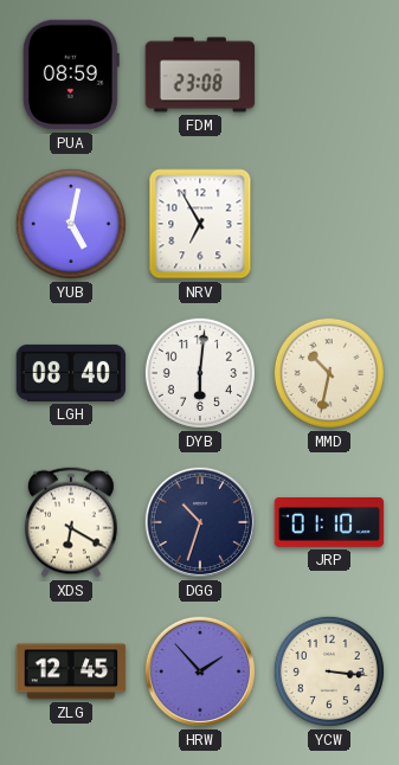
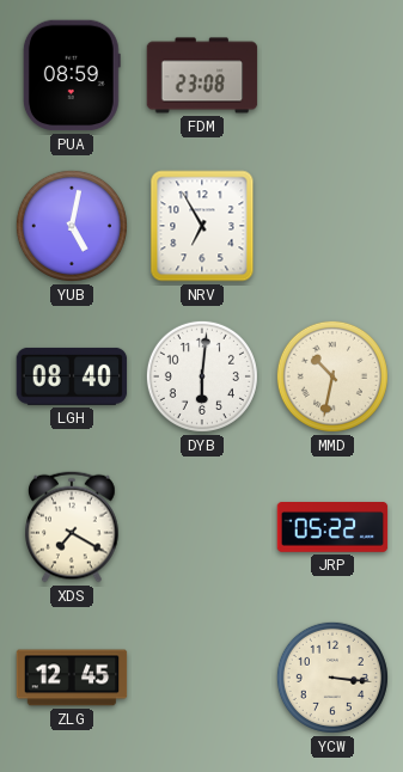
XDS: 6:20 -> 7:20
DGG: 10:33 -> none
JRP: 01:10 -> 05:22
HRW: 1:53 -> none
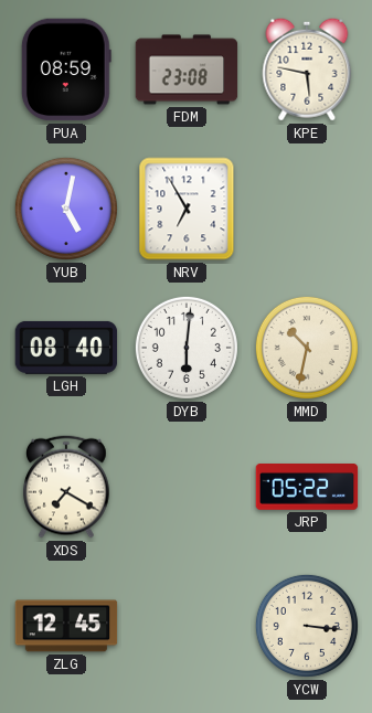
KPE: none -> 5:47
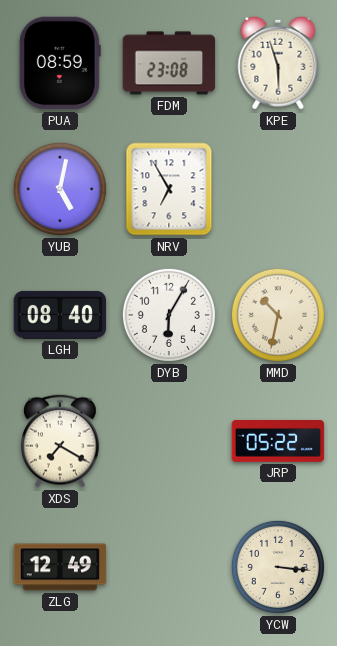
KPE: 5:47 -> 5:57
DYB: 6:01 -> 6:05
ZLG: 12:45 -> 12:49
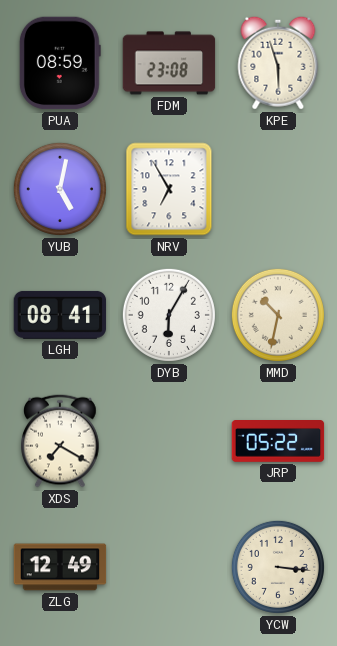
LGH: 08:40 -> 08:41
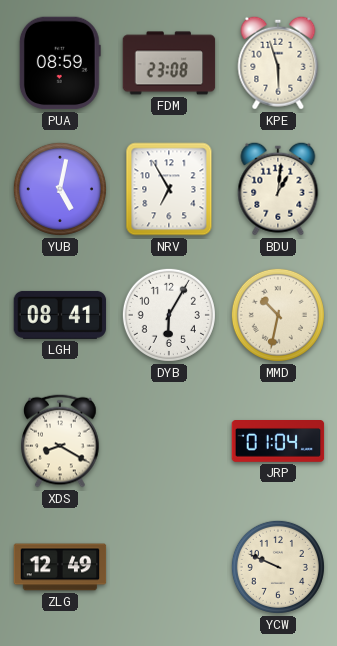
BDU: none -> 1:01
XDS: 7:20 -> 8:20
JRP: 05:22 -> 01:04
YCW: 3:16 -> 9:49
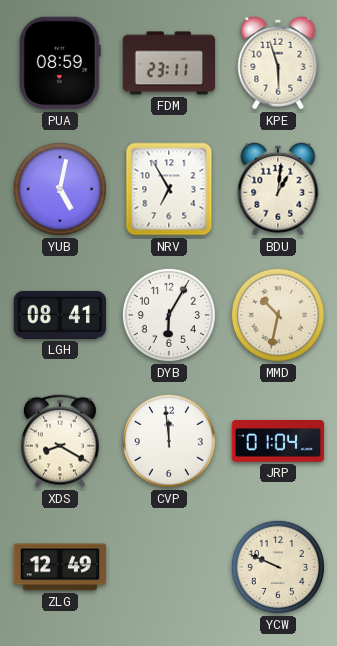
FDM: 23:08 -> 23:11
CVP: none -> 11:59
